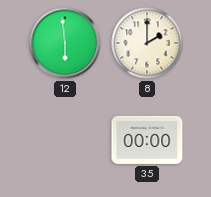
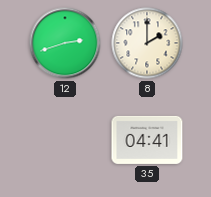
12: 5:59 -> 2:42
35: 00:00 -> 04:41
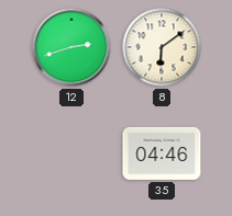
8: 2:00 -> 6:09
35: 04:41 -> 04:46
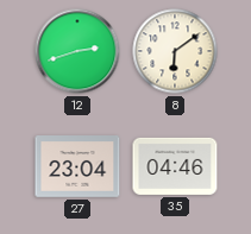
27: none -> 23:04
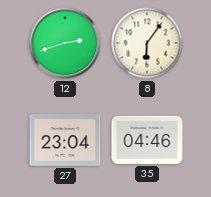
8: 6:09 -> 6:06
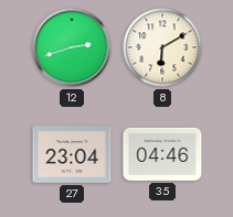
8: 6:06 -> 6:10
